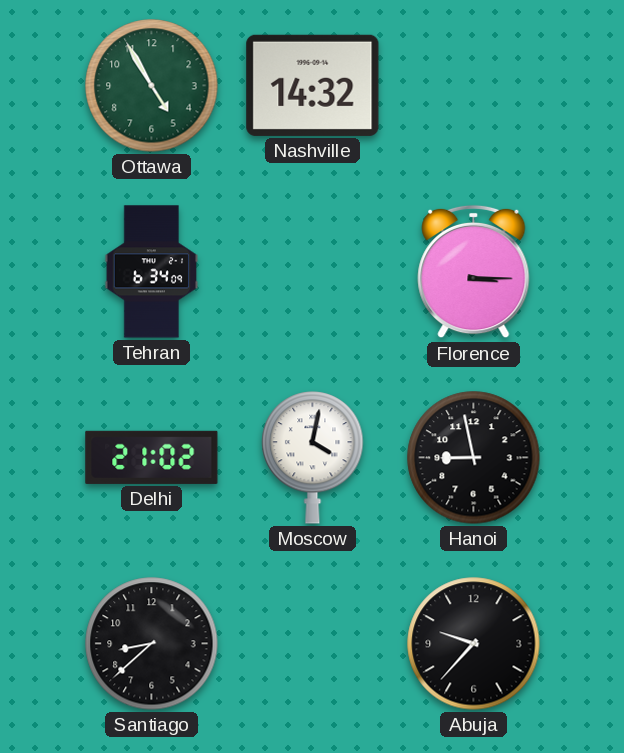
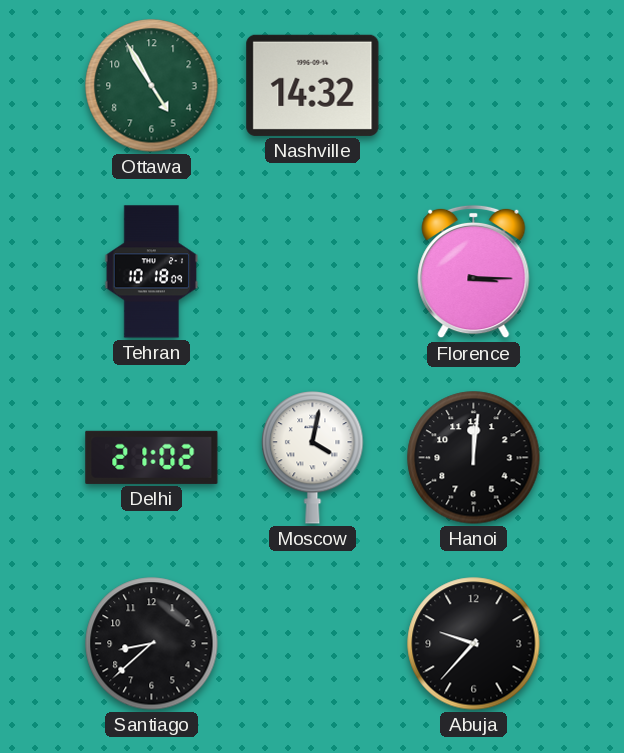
Tehran: 6:34 -> 10:18
Hanoi: 8:58 -> 12:01
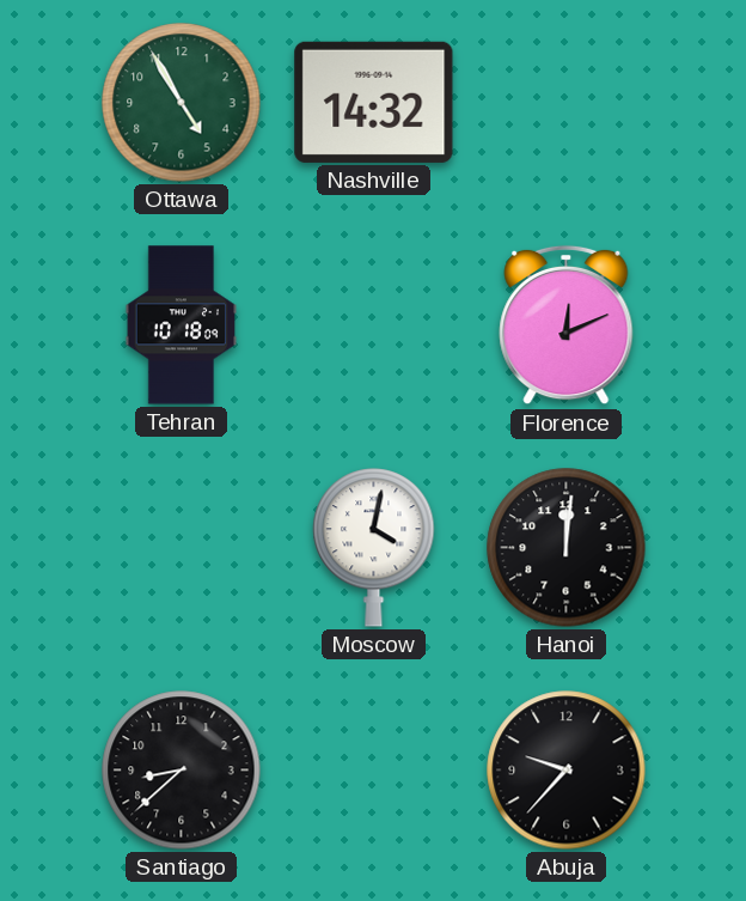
Florence: 3:15 -> 12:11
Delhi: 21:02 -> none
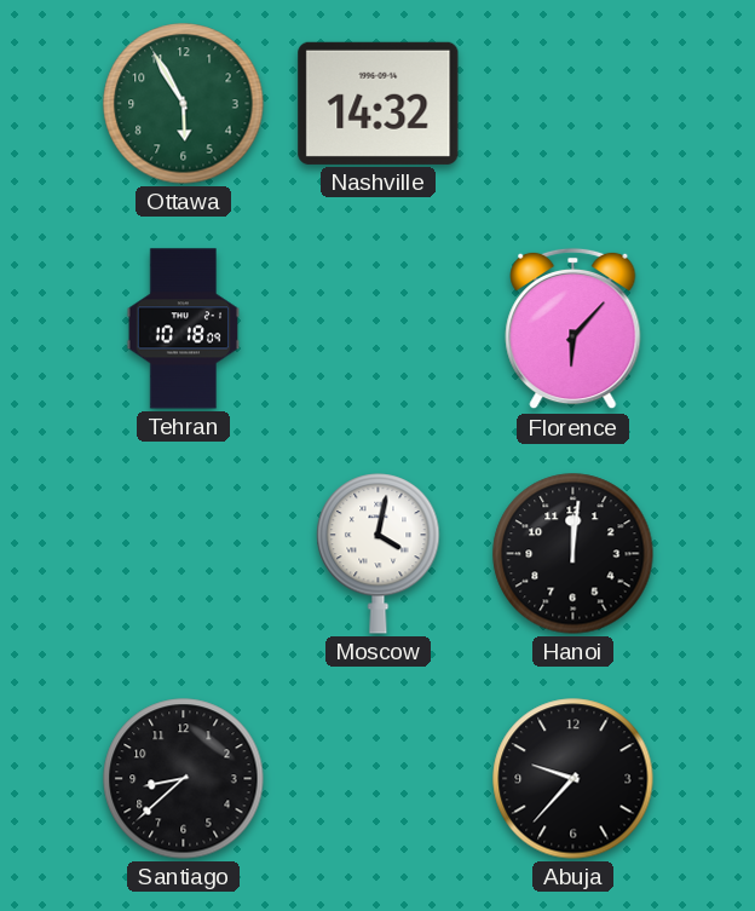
Ottawa: 4:55 -> 5:55
Florence: 12:11 -> 6:07
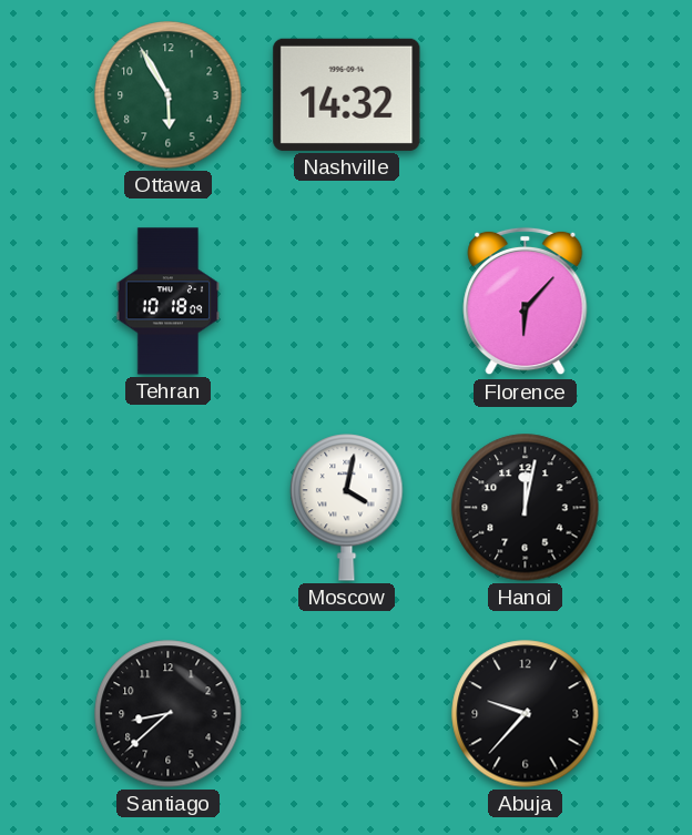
Hanoi: 12:01 -> 12:02
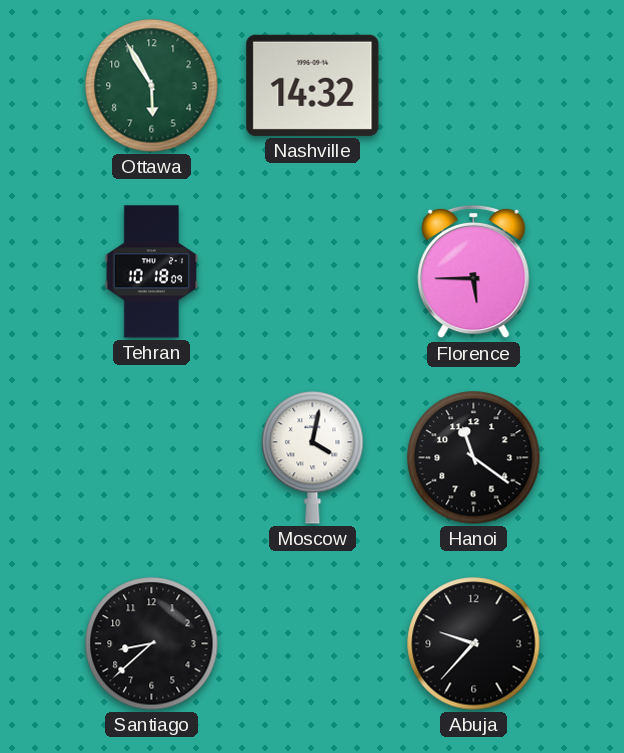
Florence: 6:07 -> 5:45
Hanoi: 12:02 -> 11:21
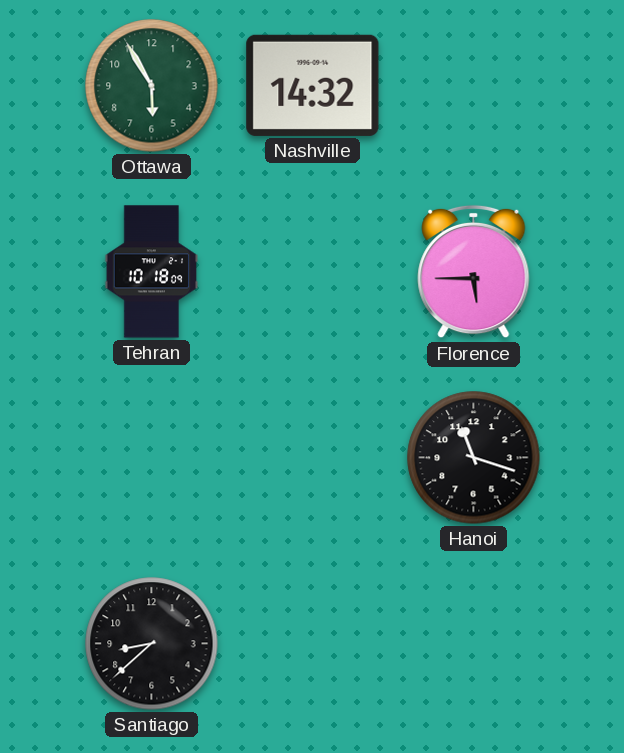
Moscow: 4:02 -> none
Hanoi: 11:21 -> 11:18
Abuja: 9:37 -> none
